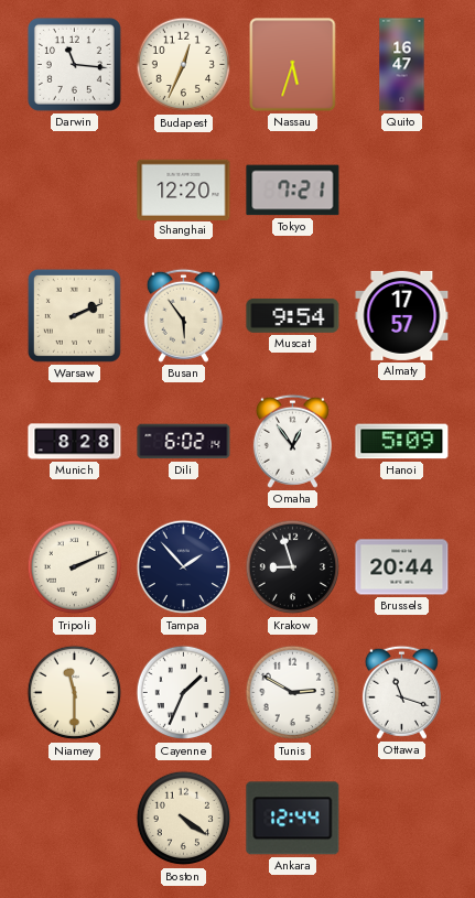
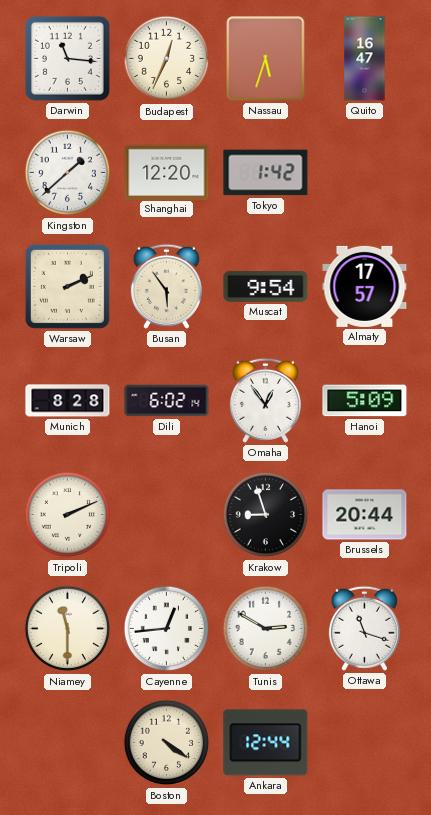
Kingston: none -> 1:38
Tokyo: 7:21 -> 1:42
Tampa: 1:53 -> none
Cayenne: 1:34 -> 12:44
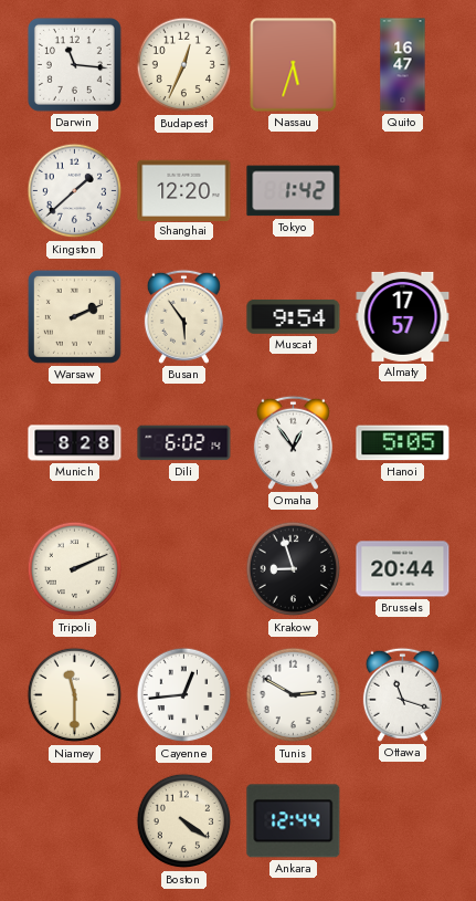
Hanoi: 5:09 -> 5:05
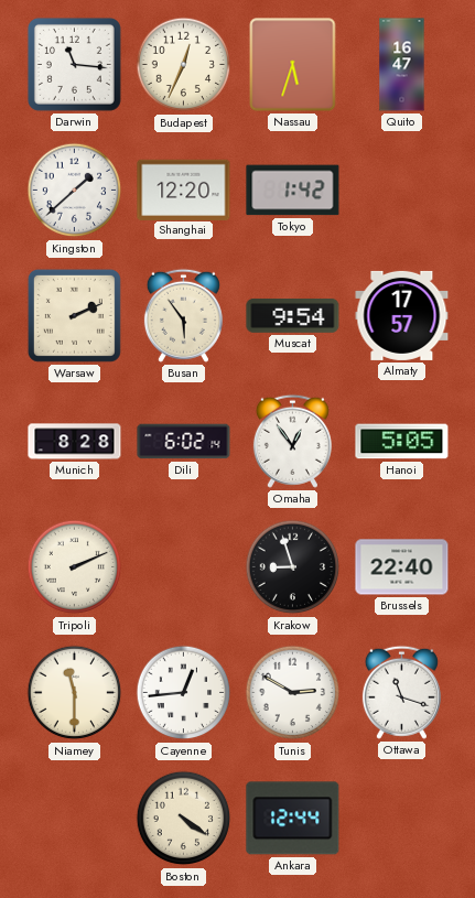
Brussels: 20:44 -> 22:40
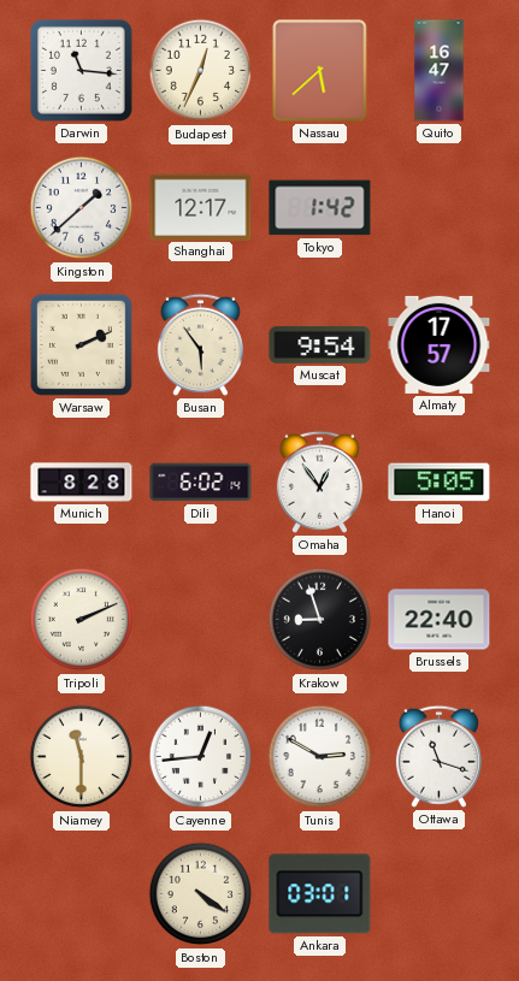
Nassau: 5:33 -> 5:38
Shanghai: 12:20 -> 12:17
Ankara: 12:44 -> 03:01
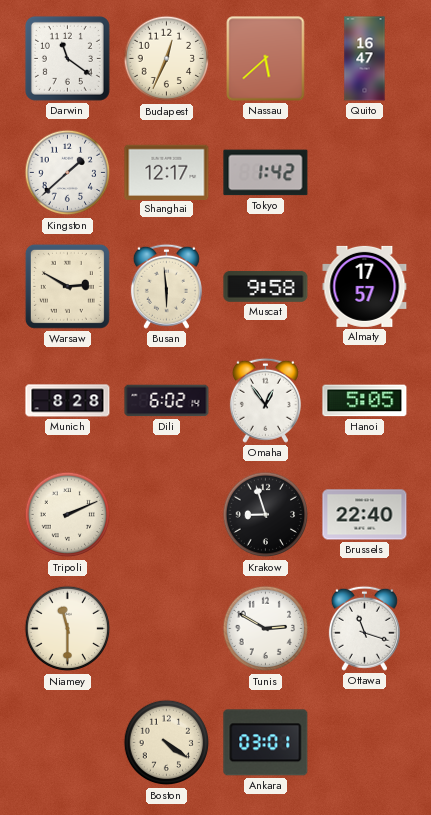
Darwin: 11:16 -> 11:21
Warsaw: 2:11 -> 2:50
Busan: 5:54 -> 5:59
Muscat: 9:54 -> 9:58
Cayenne: 12:44 -> none
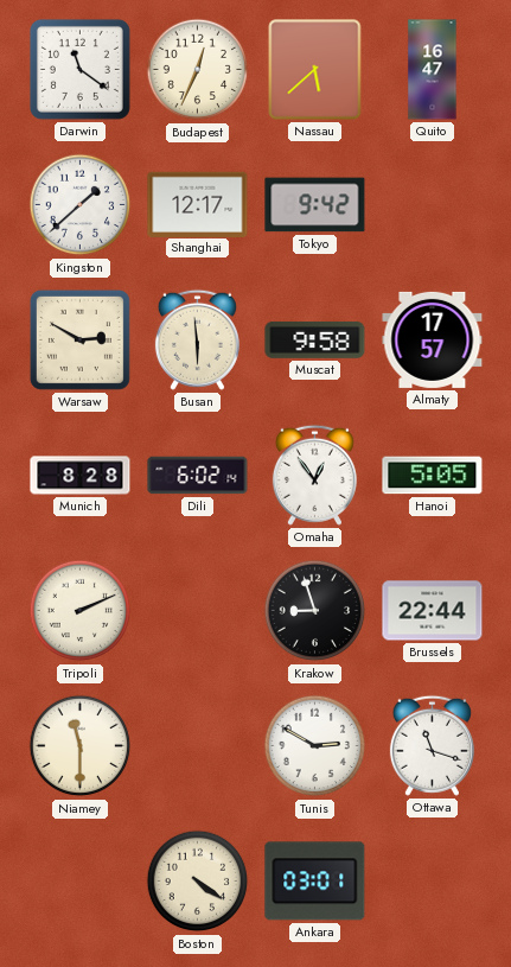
Tokyo: 1:42 -> 9:42
Brussels: 22:40 -> 22:44
